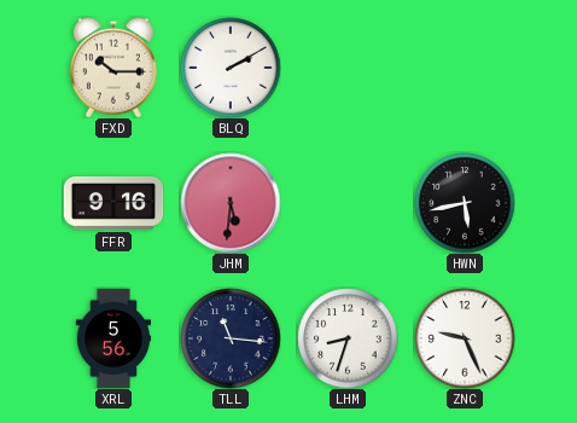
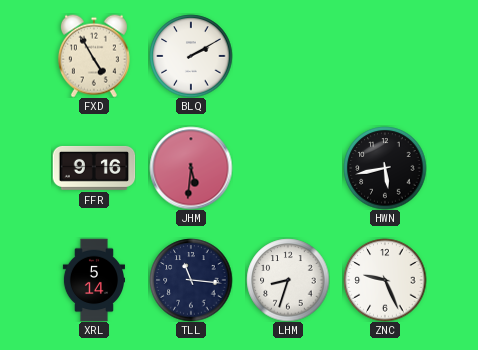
FXD: 10:15 -> 4:55
XRL: 5:56 -> 5:14
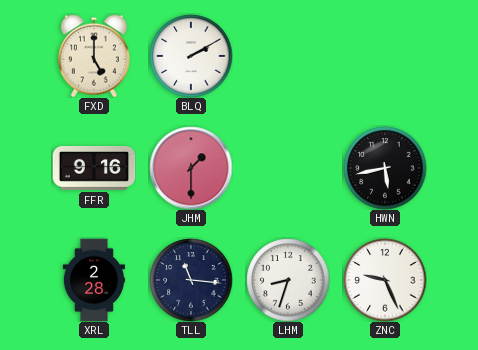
FXD: 4:55 -> 5:00
JHM: 5:31 -> 1:30
XRL: 5:14 -> 2:28
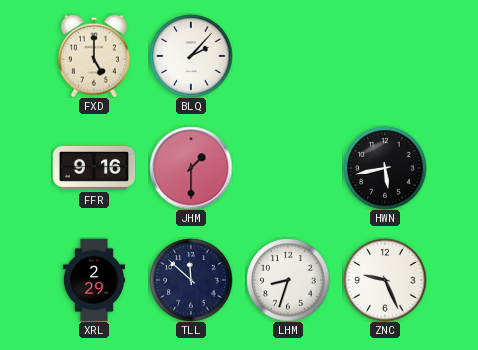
BLQ: 2:10 -> 2:07
XRL: 2:28 -> 2:29
TLL: 11:16 -> 11:52
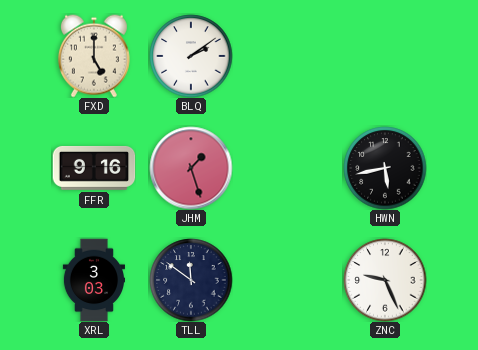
BLQ: 2:07 -> 2:09
JHM: 1:30 -> 1:27
XRL: 2:29 -> 3:03
TLL: 11:52 -> 11:51
LHM: 8:33 -> none
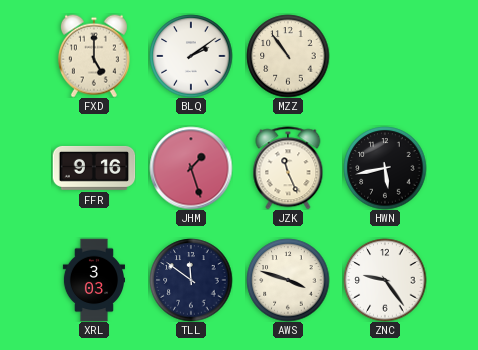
MZZ: none -> 10:54
JZK: none -> 11:26
AWS: none -> 3:48
ZNC: 9:26 -> 9:24
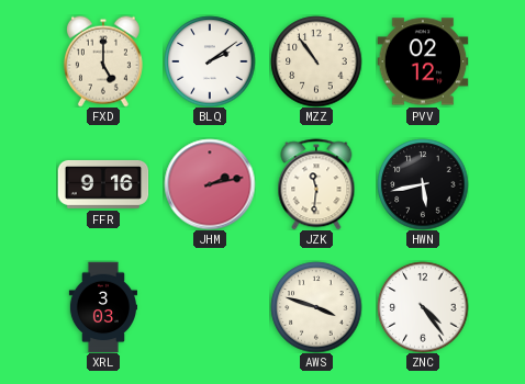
PVV: none -> 02:12
JHM: 1:27 -> 2:13
JZK: 11:26 -> 11:31
TLL: 11:51 -> none
ZNC: 9:24 -> 4:24
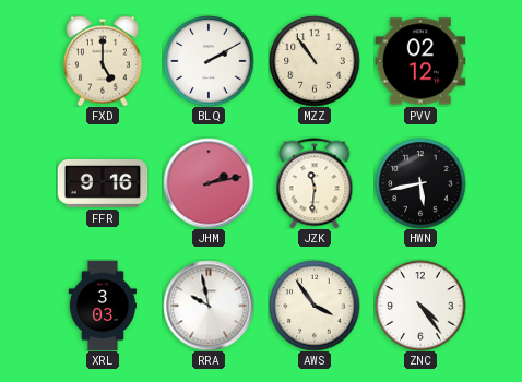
BLQ: 2:09 -> 2:10
RRA: none -> 9:58
AWS: 3:48 -> 3:54
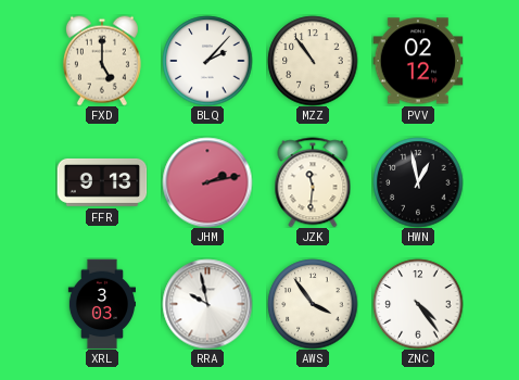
BLQ: 2:10 -> 2:07
FFR: 9:16 -> 9:13
HWN: 5:43 -> 12:58
